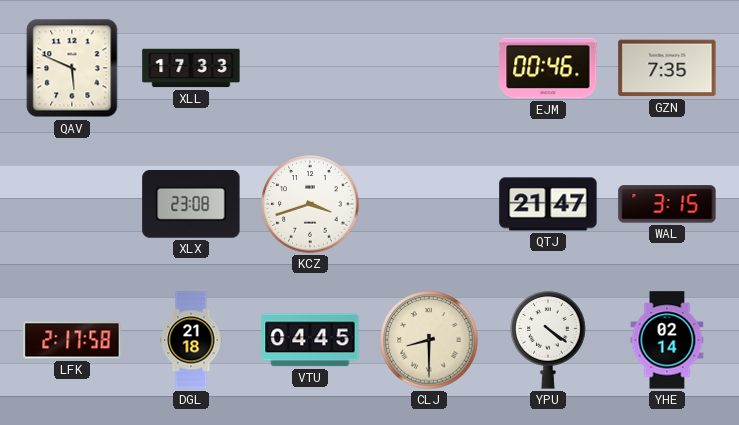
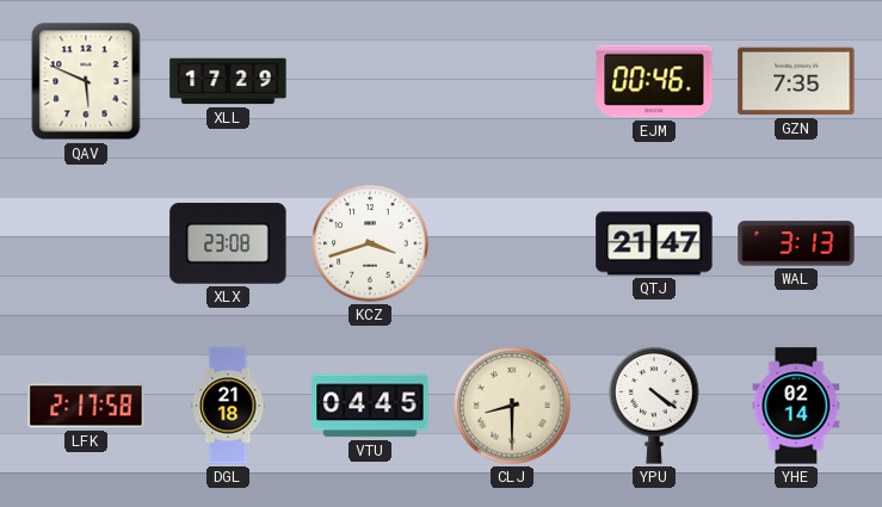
XLL: 17:33 -> 17:29
WAL: 3:15 -> 3:13
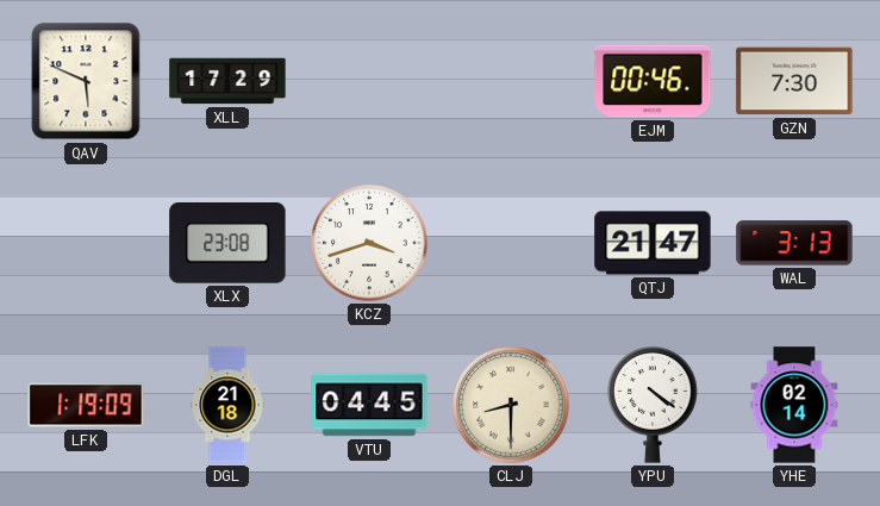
GZN: 7:35 -> 7:30
LFK: 2:17 -> 1:19
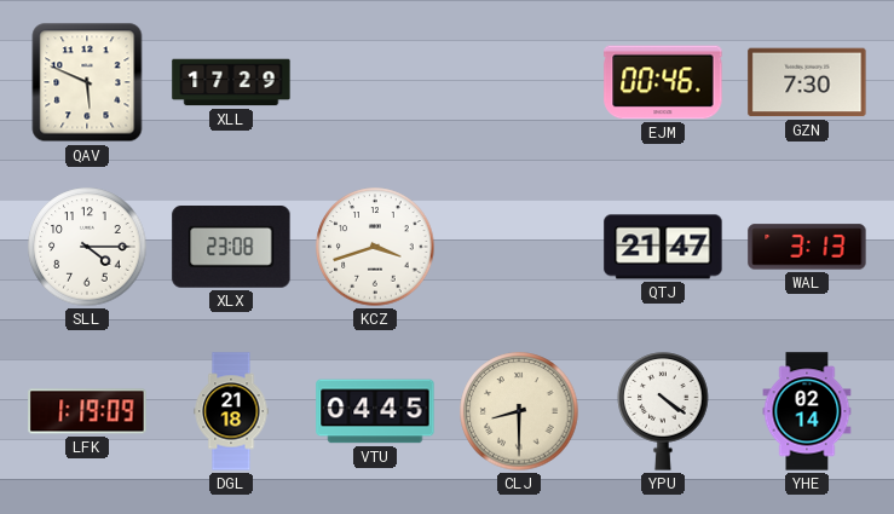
SLL: none -> 4:15
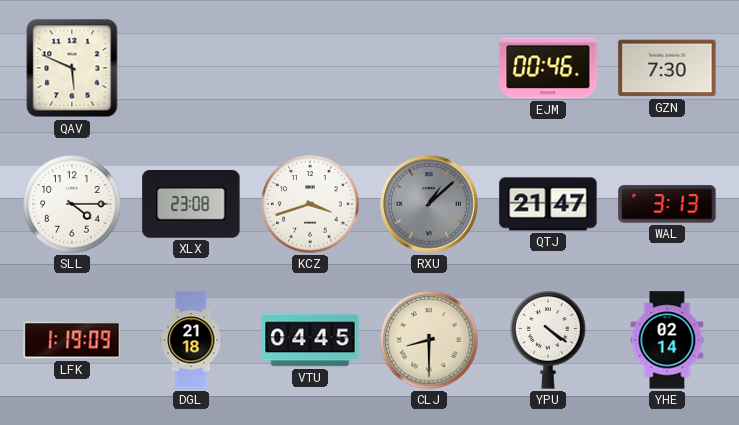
XLL: 17:29 -> none
RXU: none -> 1:08
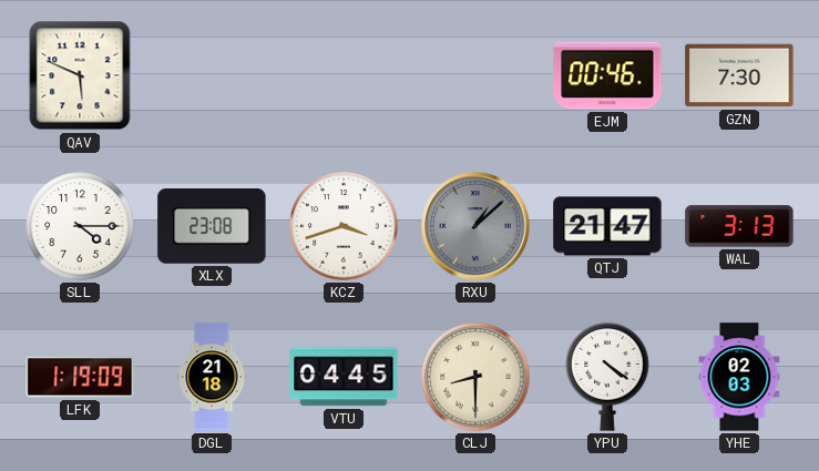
YHE: 02:14 -> 02:03
